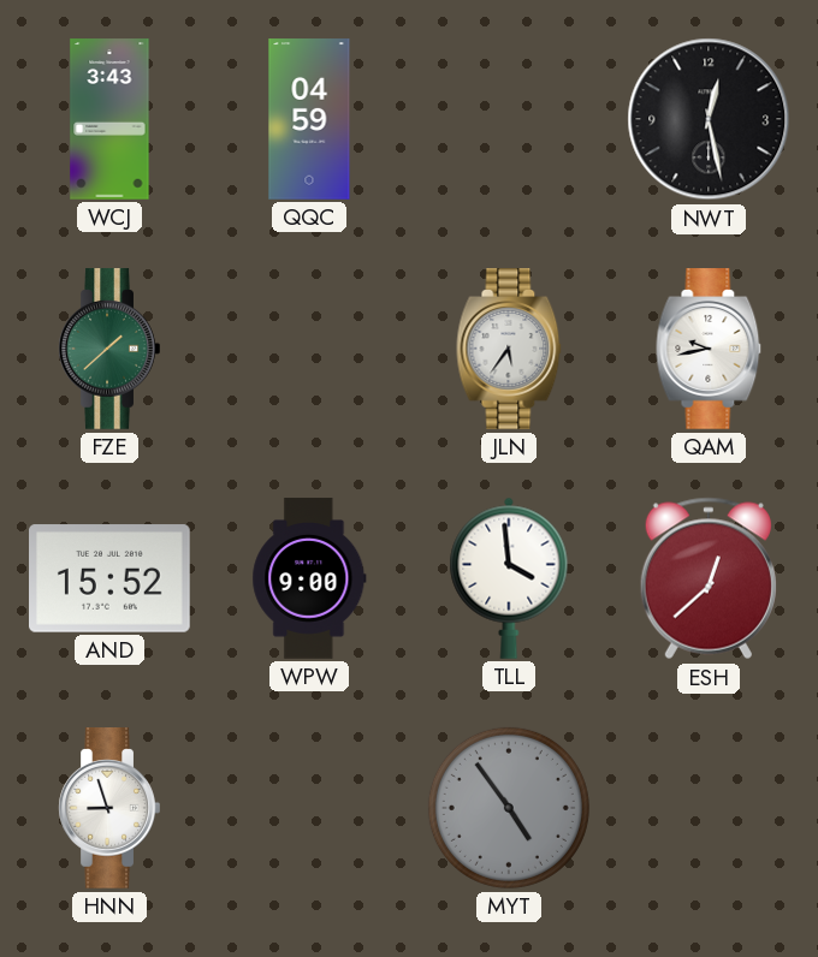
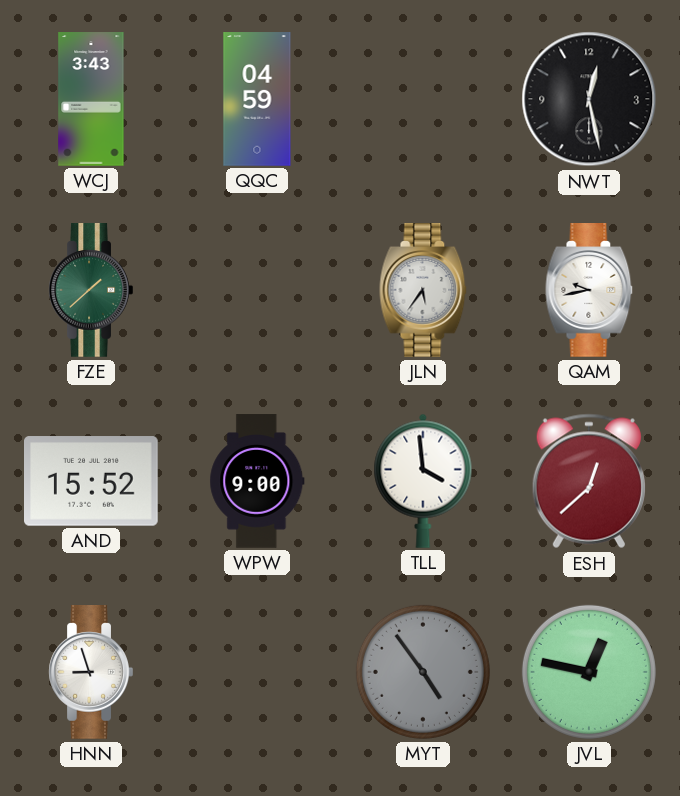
JVL: none -> 12:47
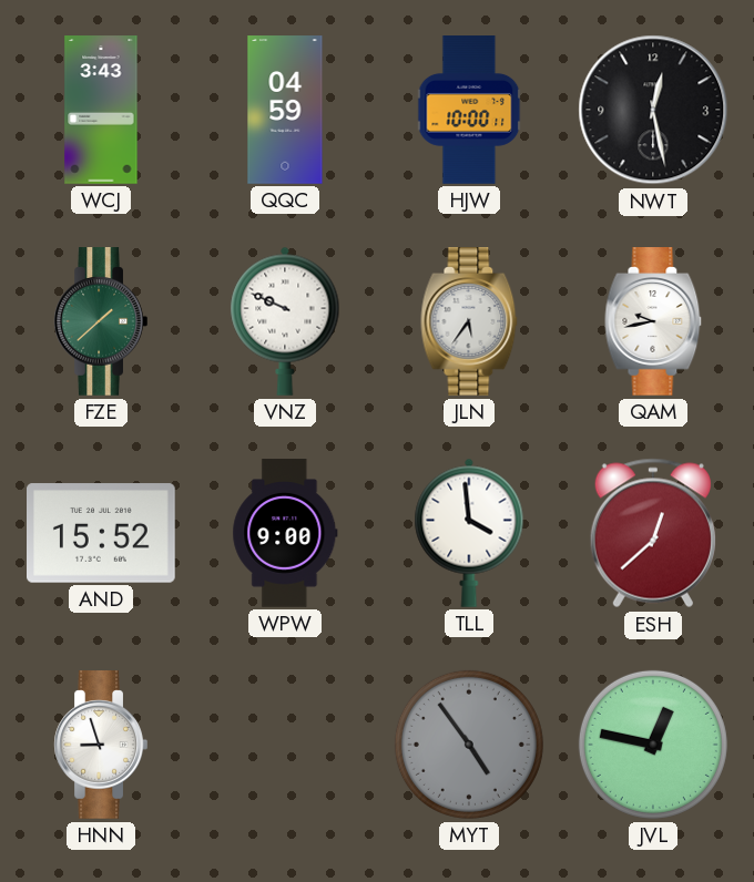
HJW: none -> 10:00
VNZ: none -> 9:49
